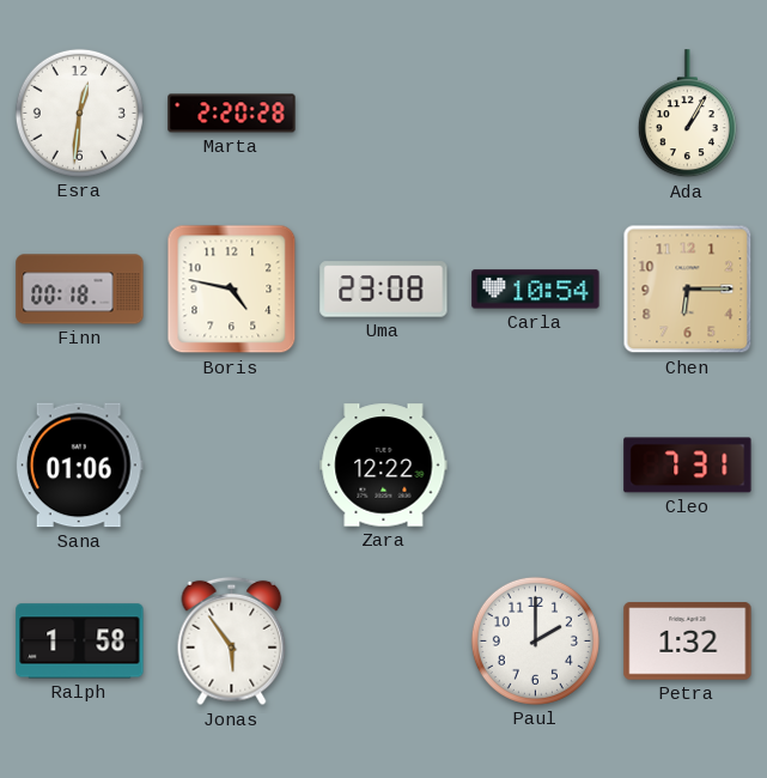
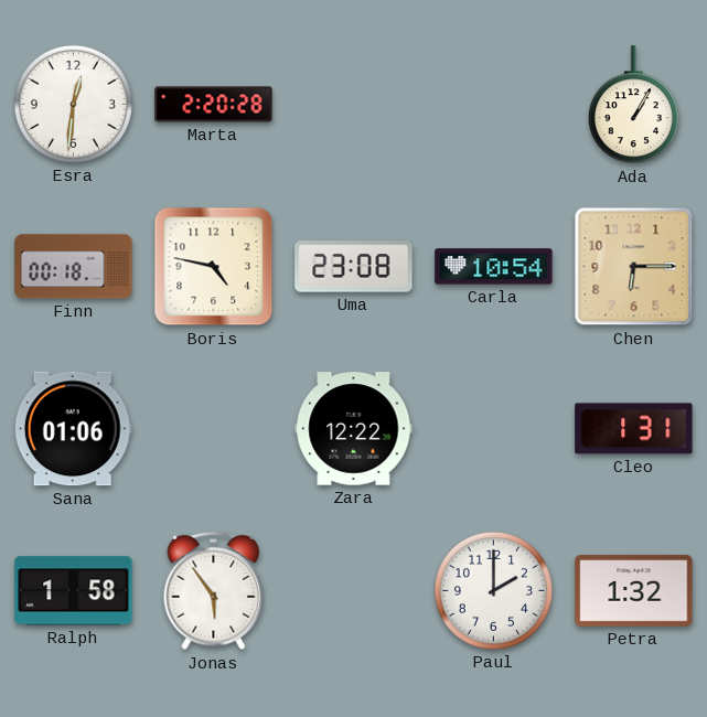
Cleo: 7:31 -> 1:31
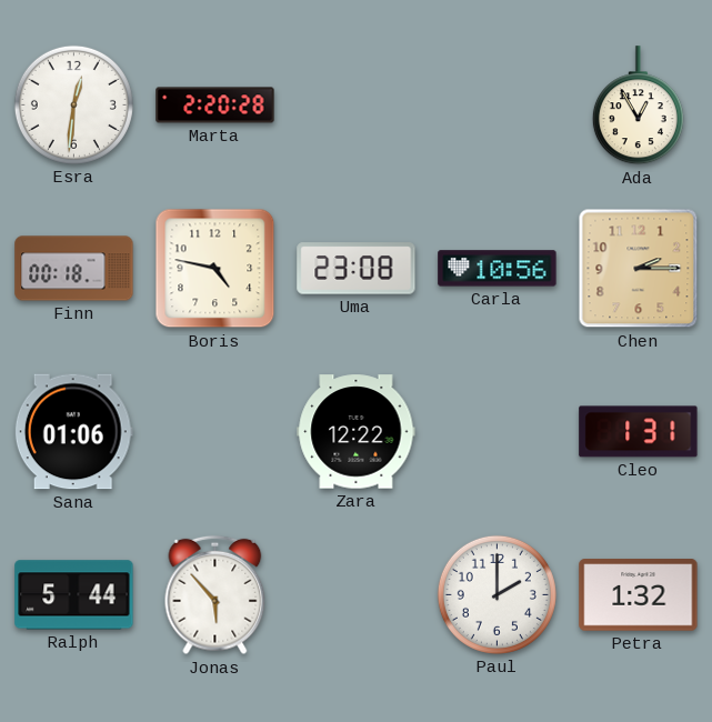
Ada: 1:05 -> 12:55
Carla: 10:54 -> 10:56
Chen: 6:15 -> 2:15
Ralph: 1:58 -> 5:44
Jonas: 5:54 -> 5:53
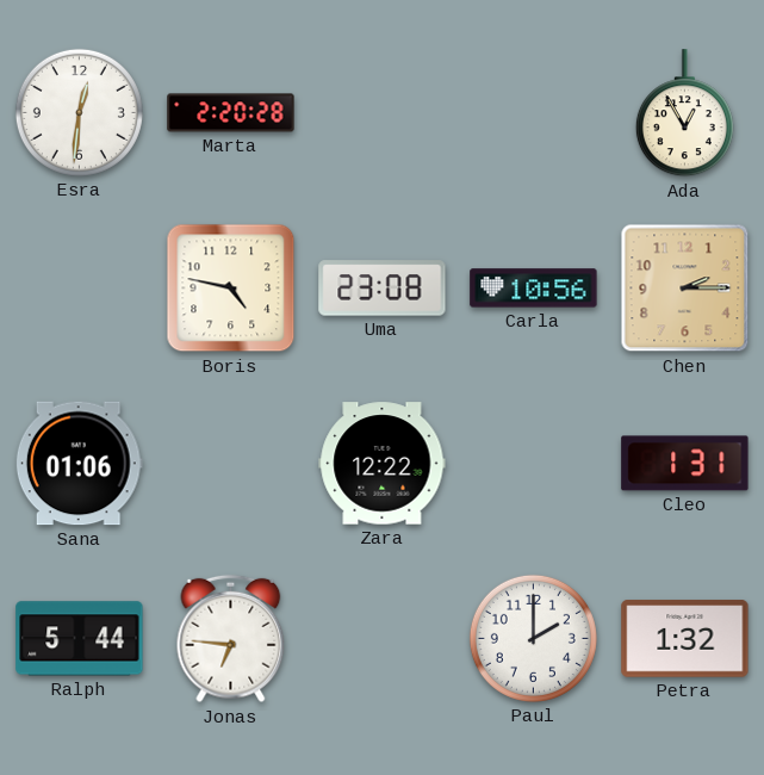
Finn: 00:18 -> none
Jonas: 5:53 -> 6:46
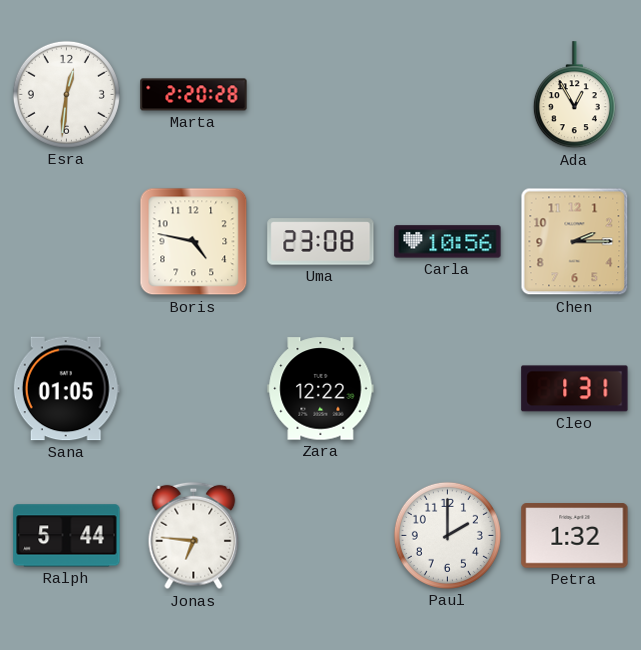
Sana: 01:06 -> 01:05
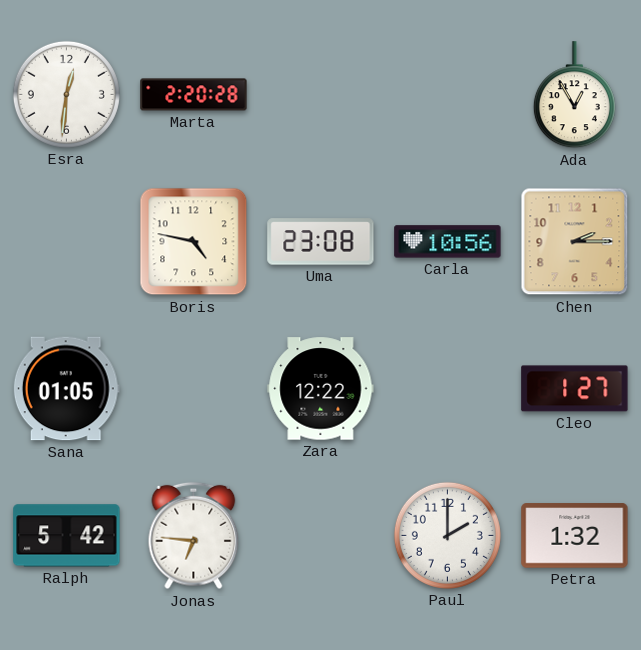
Cleo: 1:31 -> 1:27
Ralph: 5:44 -> 5:42
